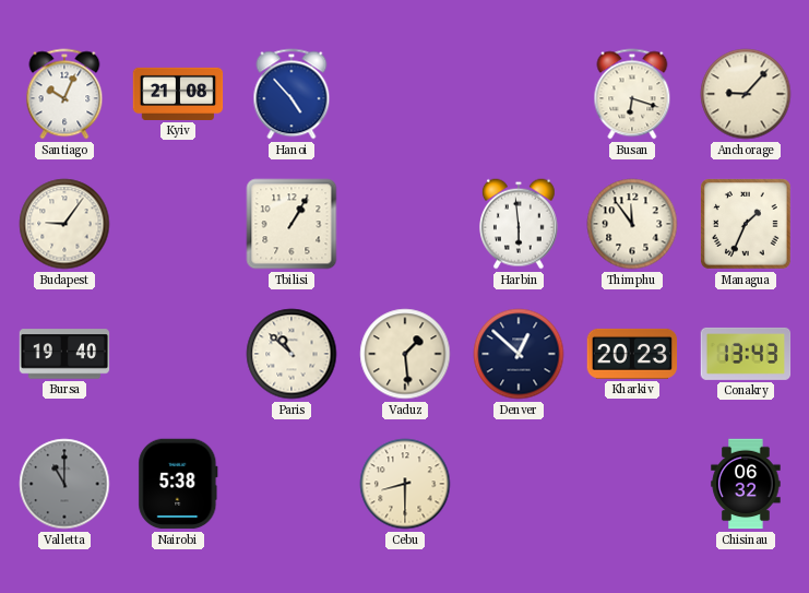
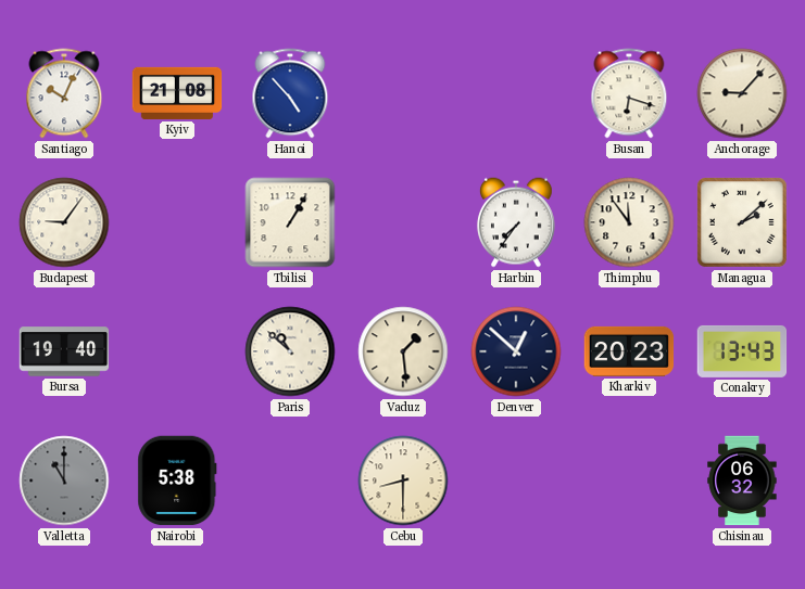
Harbin: 5:59 -> 7:36
Managua: 1:34 -> 2:08
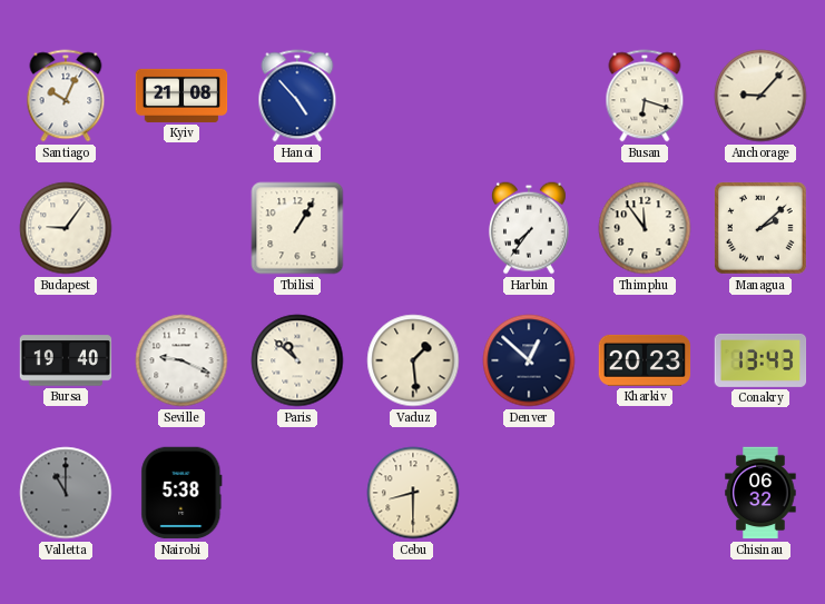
Seville: none -> 9:19
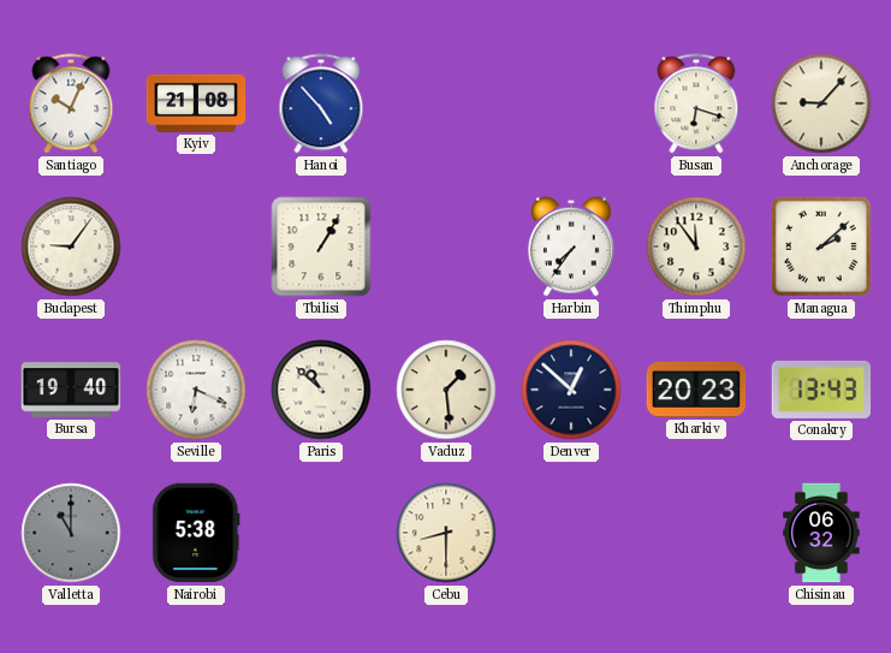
Seville: 9:19 -> 6:19
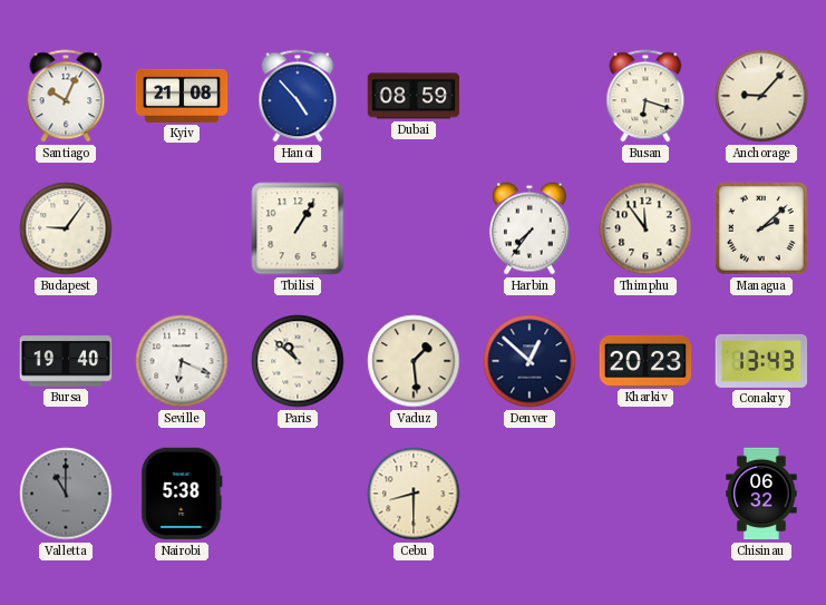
Dubai: none -> 08:59
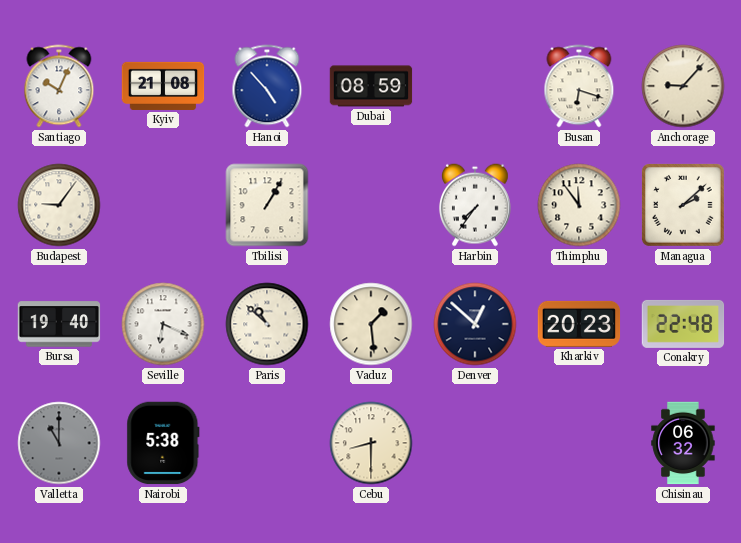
Conakry: 13:43 -> 22:48
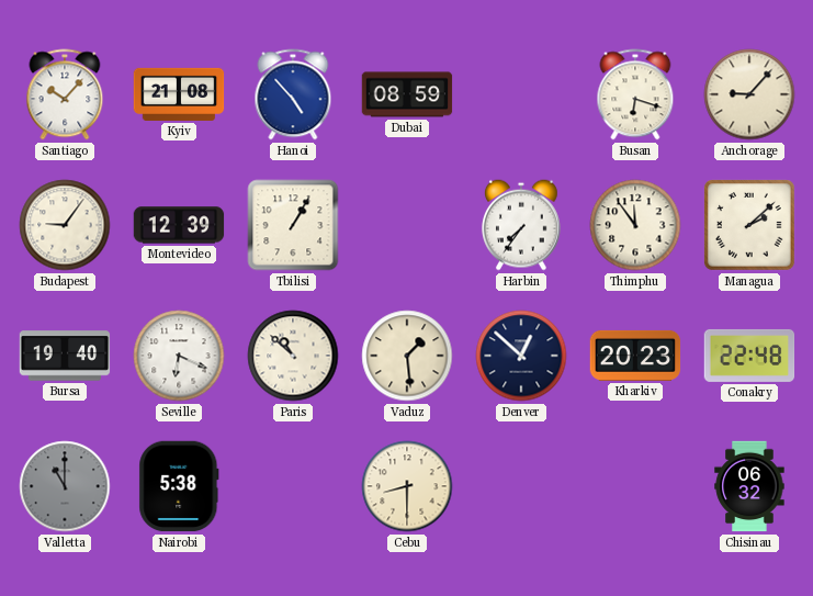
Santiago: 10:04 -> 10:07
Montevideo: none -> 12:39
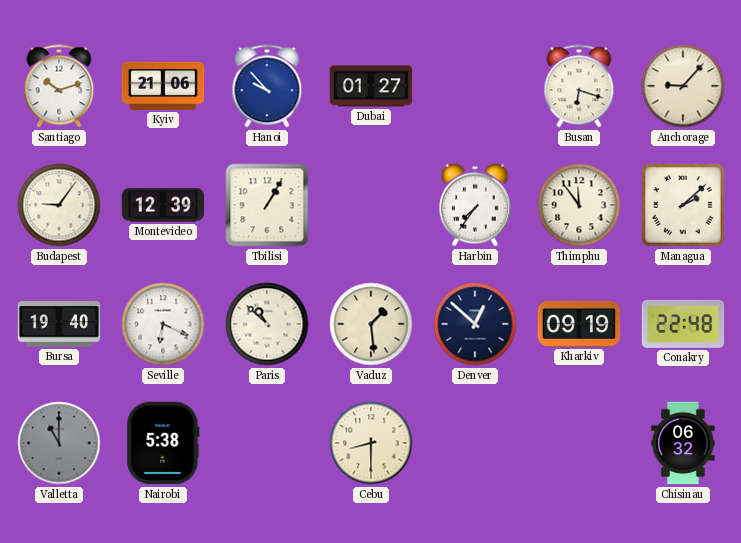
Santiago: 10:07 -> 10:12
Kyiv: 21:08 -> 21:06
Hanoi: 4:53 -> 9:53
Dubai: 08:59 -> 01:27
Kharkiv: 20:23 -> 09:19
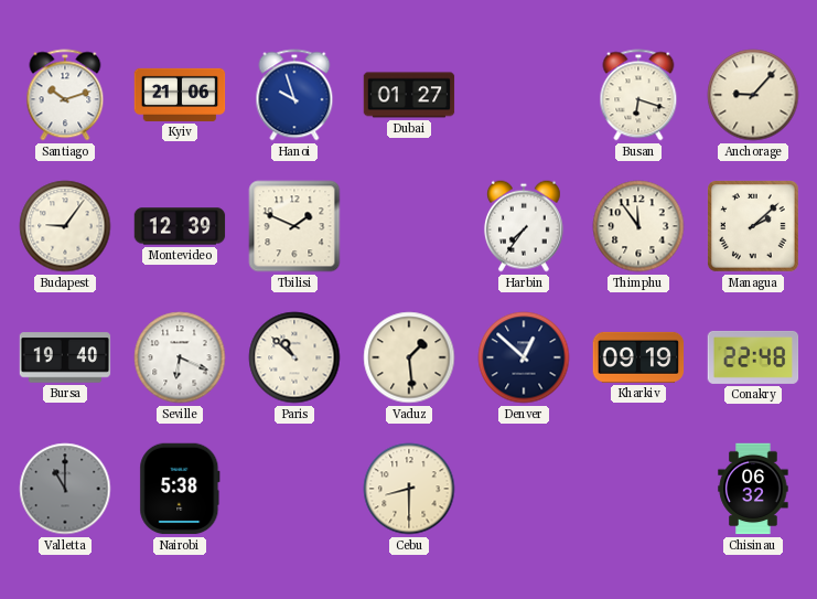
Hanoi: 9:53 -> 9:57
Tbilisi: 1:05 -> 1:49
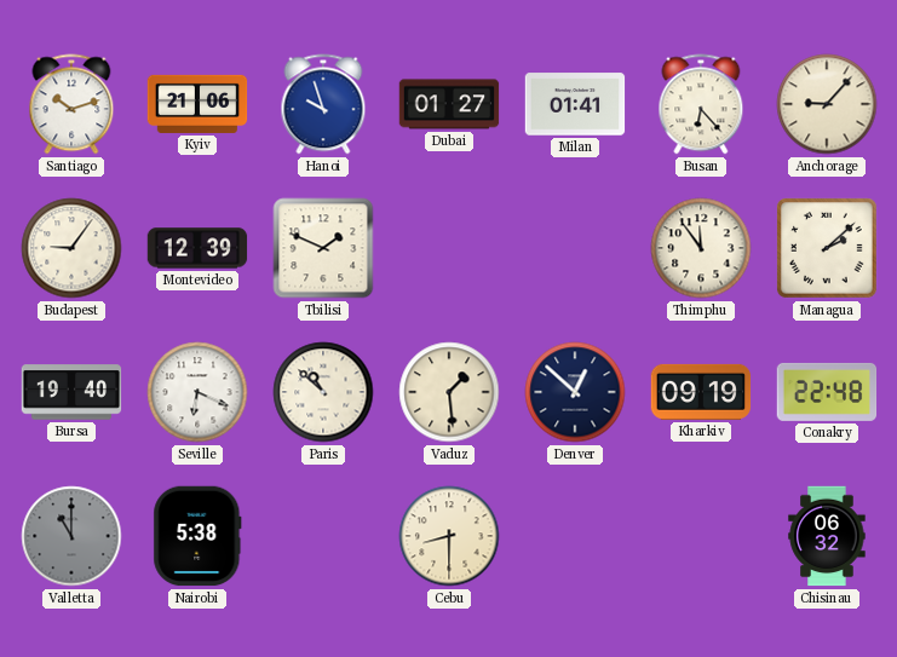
Milan: none -> 01:41
Busan: 6:18 -> 6:23
Harbin: 7:36 -> none
